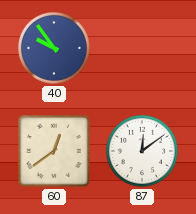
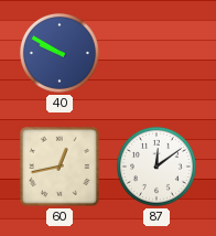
40: 9:54 -> 9:50
60: 12:39 -> 12:43
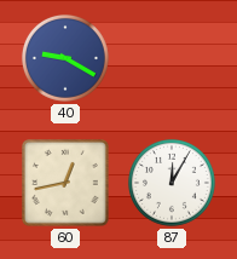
40: 9:50 -> 9:20
87: 12:09 -> 12:05
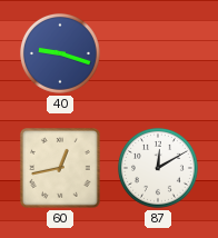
40: 9:20 -> 9:18
87: 12:05 -> 12:10
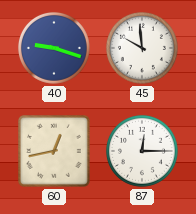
45: none -> 9:59
87: 12:10 -> 12:15
